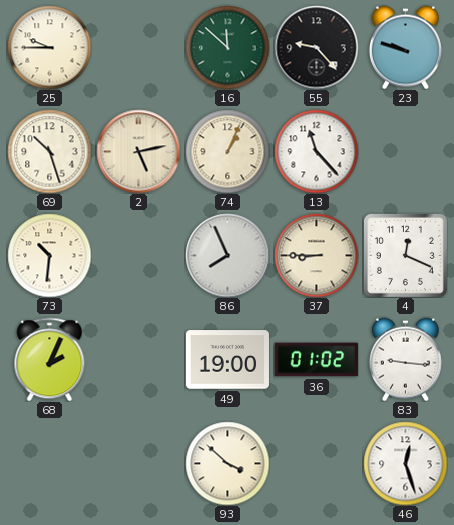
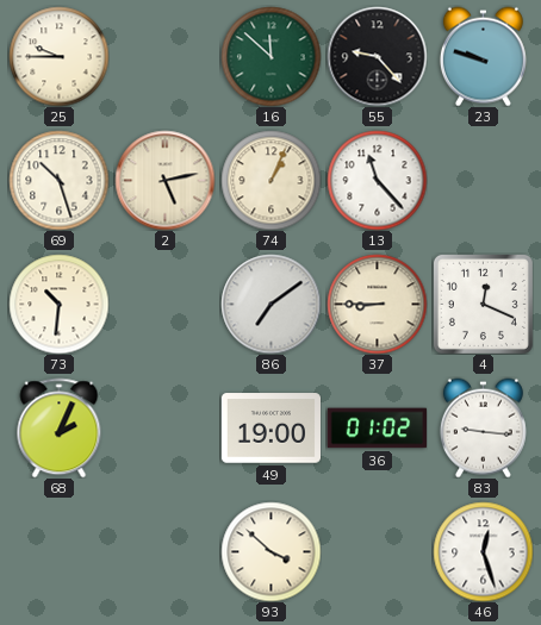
86: 7:56 -> 7:09
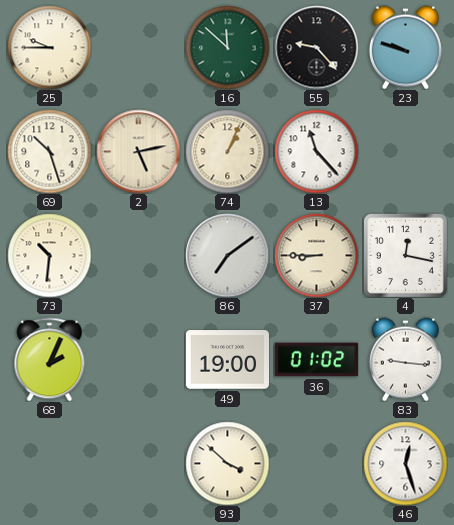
4: 12:19 -> 12:17
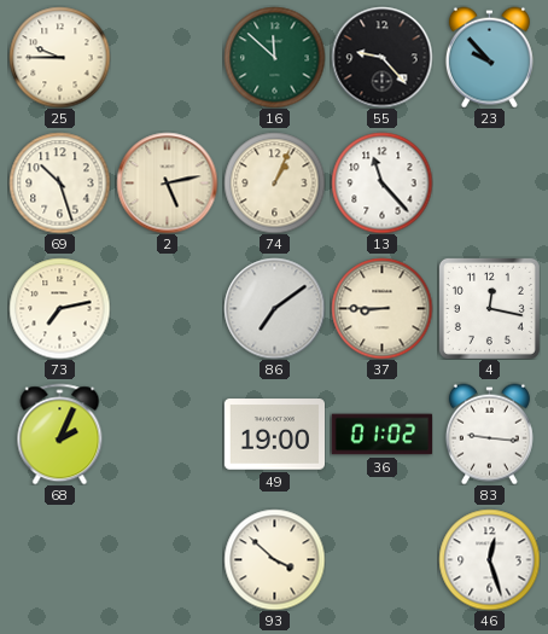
23: 9:48 -> 9:53
73: 10:31 -> 7:13
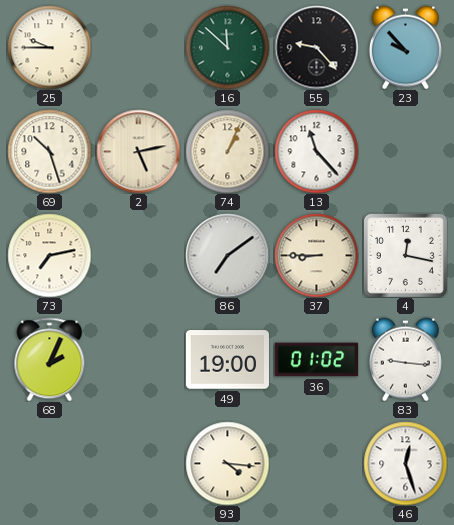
93: 3:52 -> 4:16
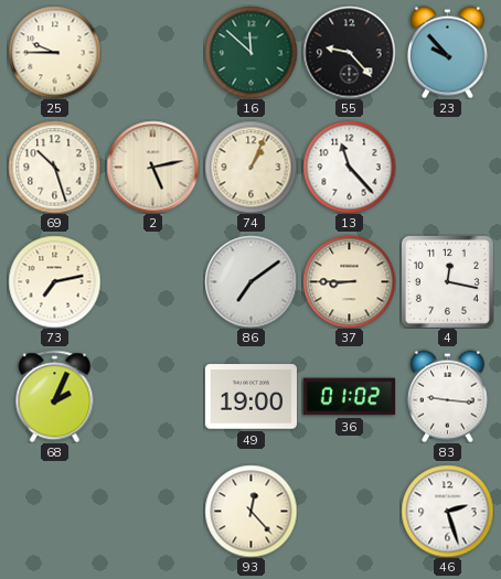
93: 4:16 -> 12:23
46: 12:27 -> 2:27
